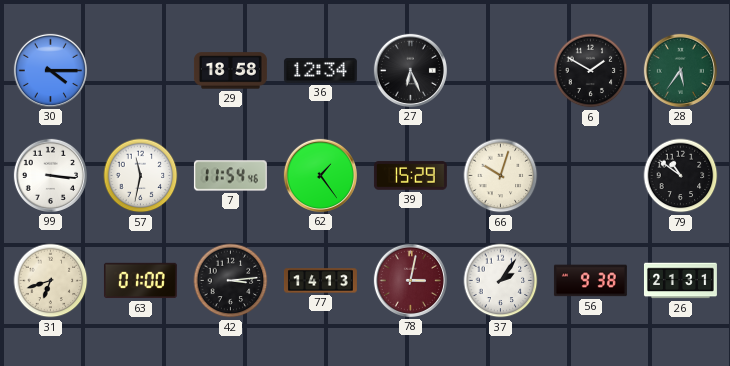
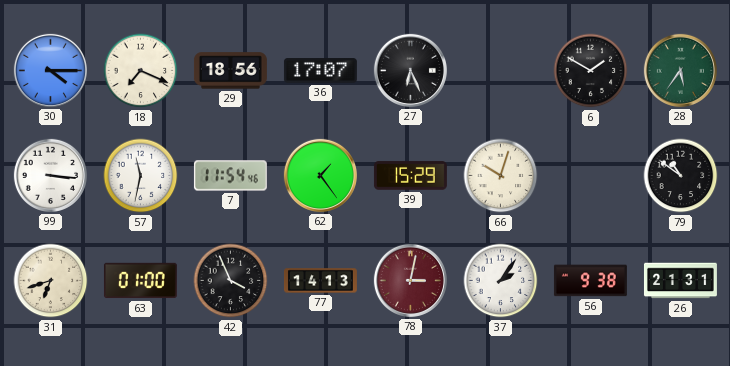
18: none -> 7:19
29: 18:58 -> 18:56
36: 12:34 -> 17:07
42: 3:14 -> 3:56
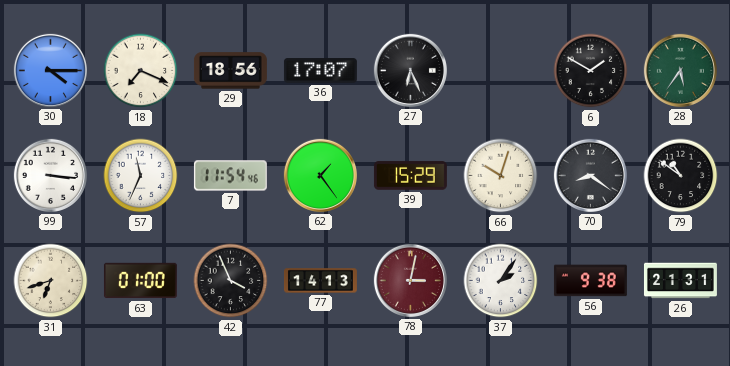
57: 11:32 -> 11:34
70: none -> 8:21
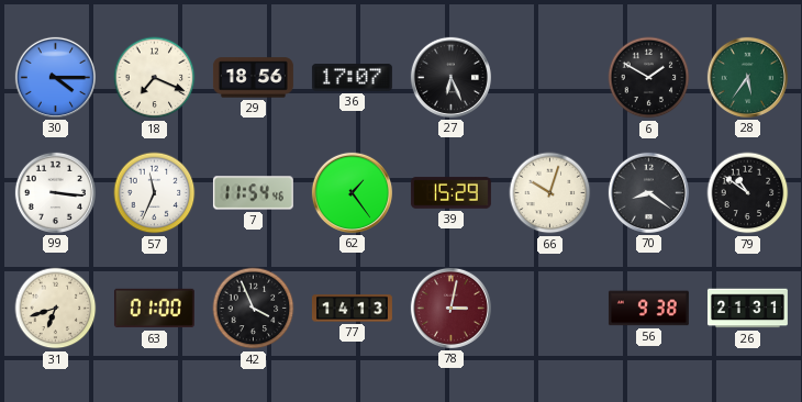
37: 2:06 -> none
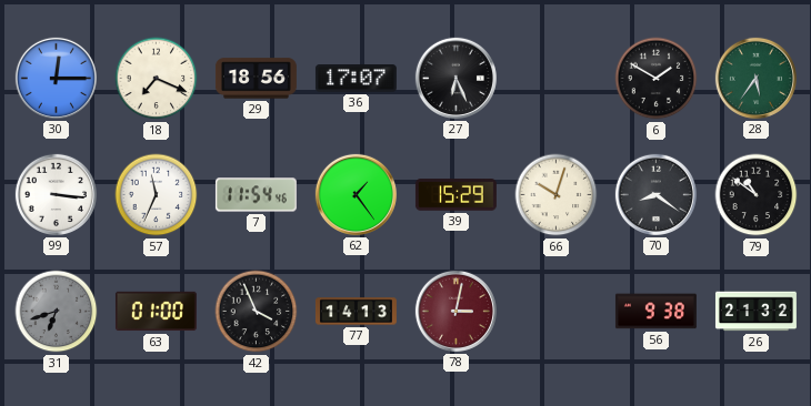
30: 4:15 -> 12:15
31 dial: cream -> grey
26: 21:31 -> 21:32
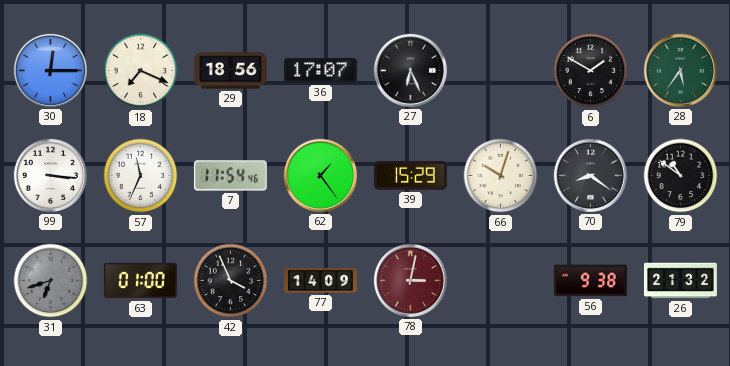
77: 14:13 -> 14:09
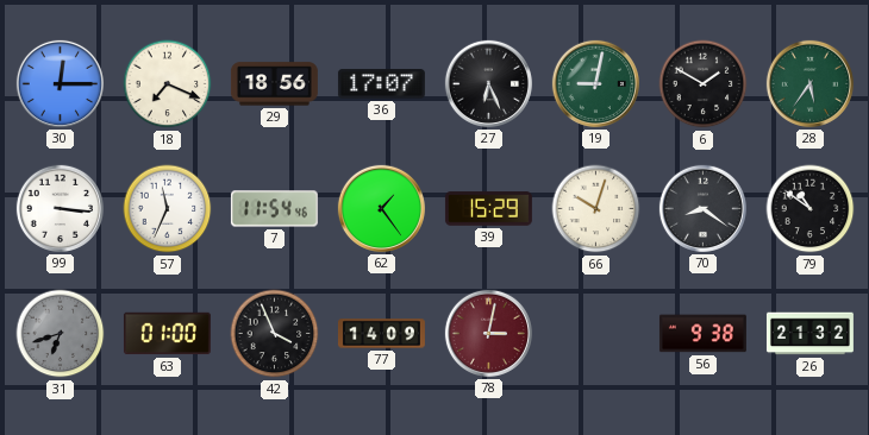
19: none -> 9:02
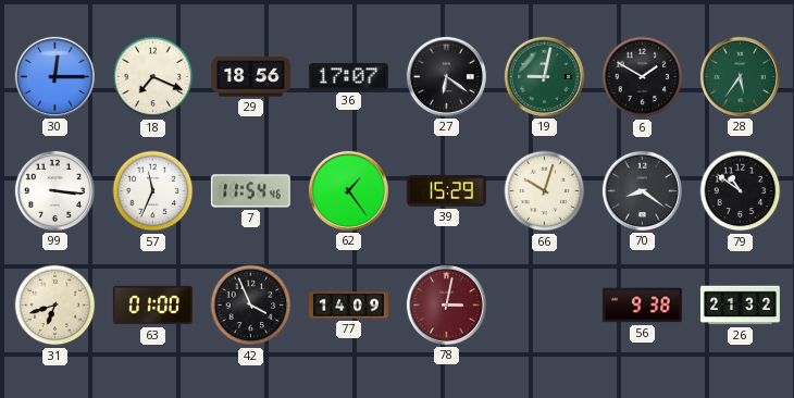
27: 6:26 -> 6:21
31 dial: grey -> cream
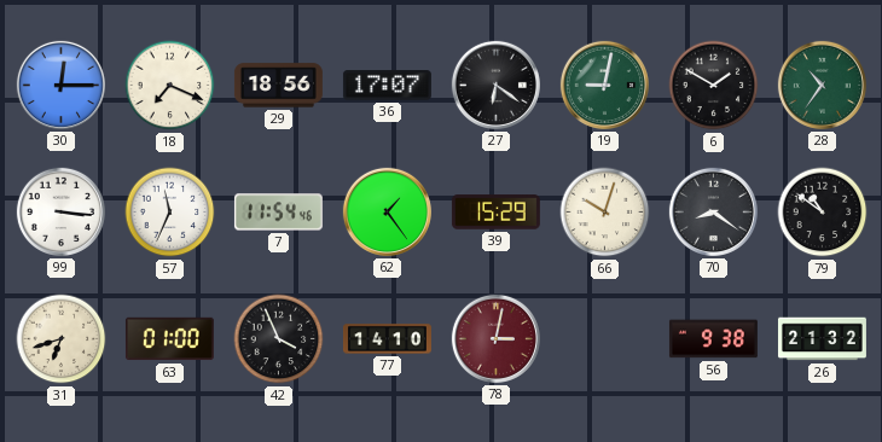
28: 5:36 -> 10:36
77: 14:09 -> 14:10
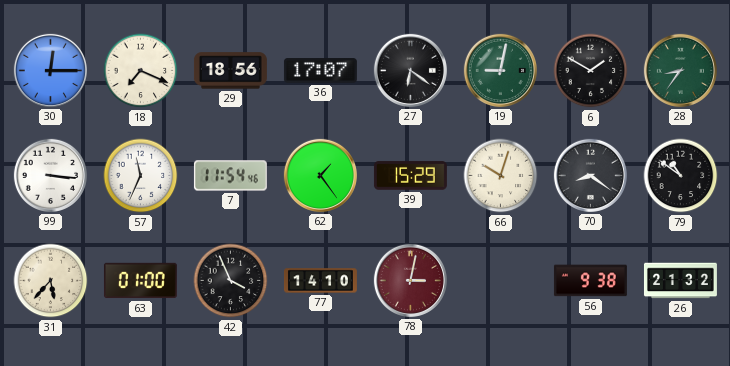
28: 10:36 -> 8:36
31: 6:42 -> 5:37
